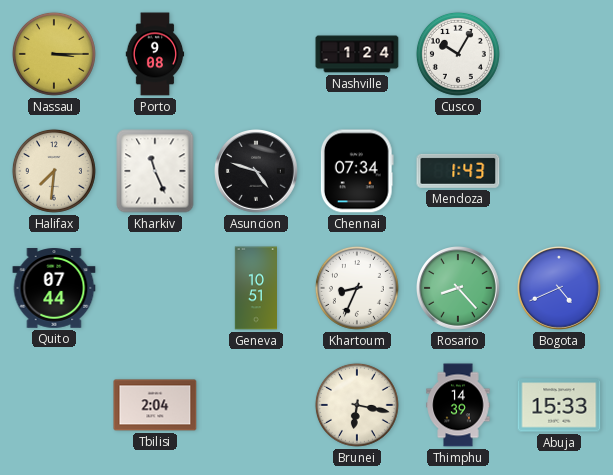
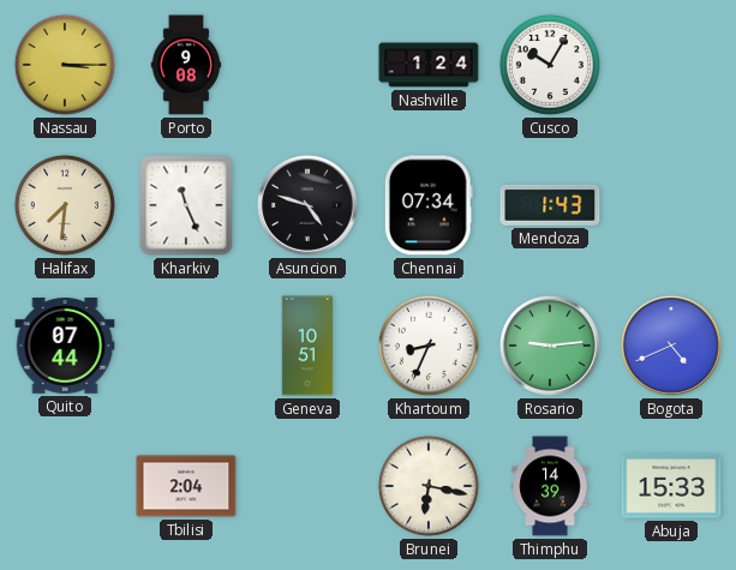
Rosario: 8:23 -> 9:14
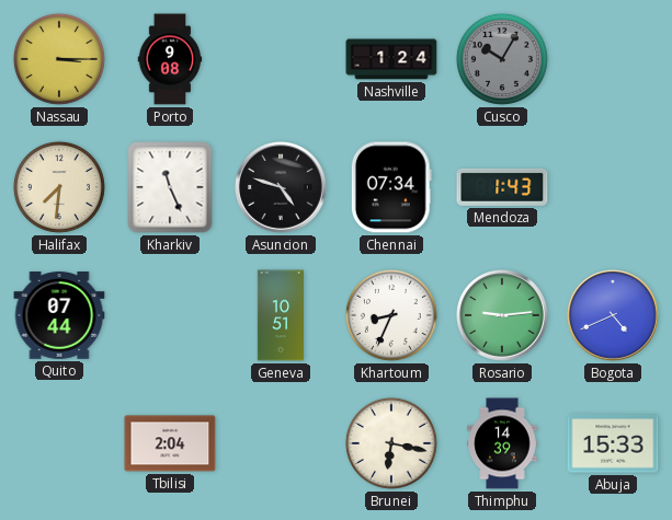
Cusco dial: white -> grey
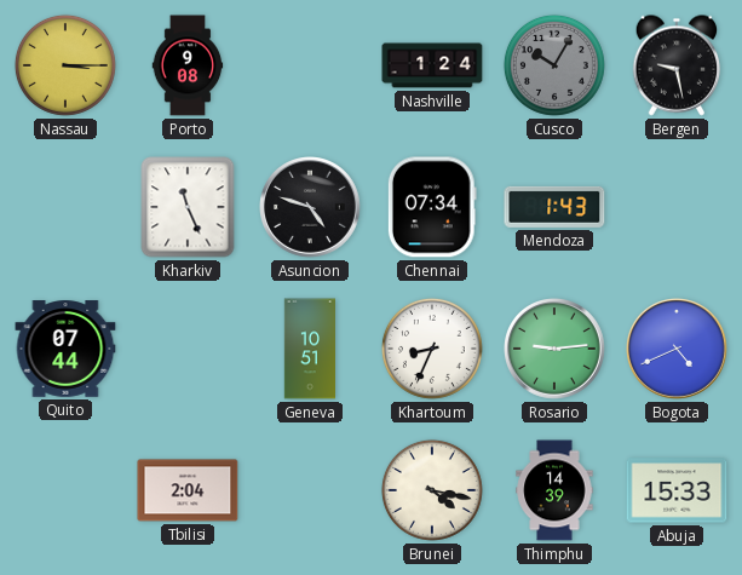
Bergen: none -> 9:28
Halifax: 7:31 -> none
Brunei: 6:17 -> 4:17
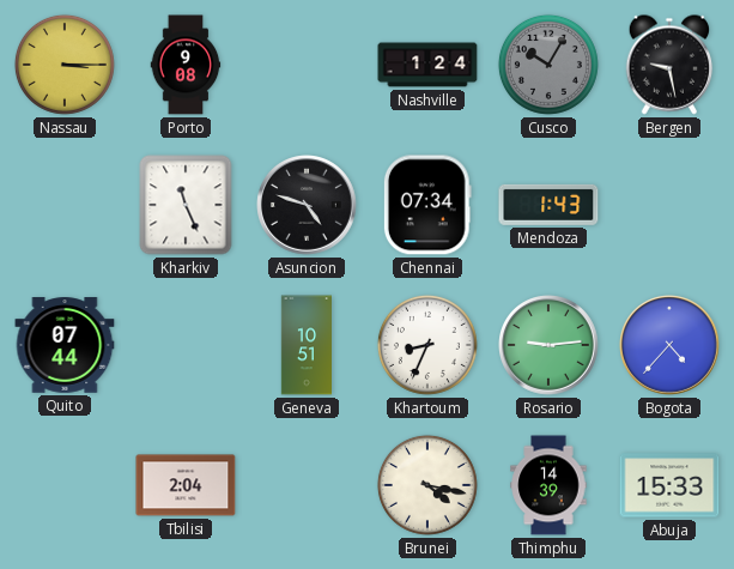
Bogota: 4:41 -> 4:37
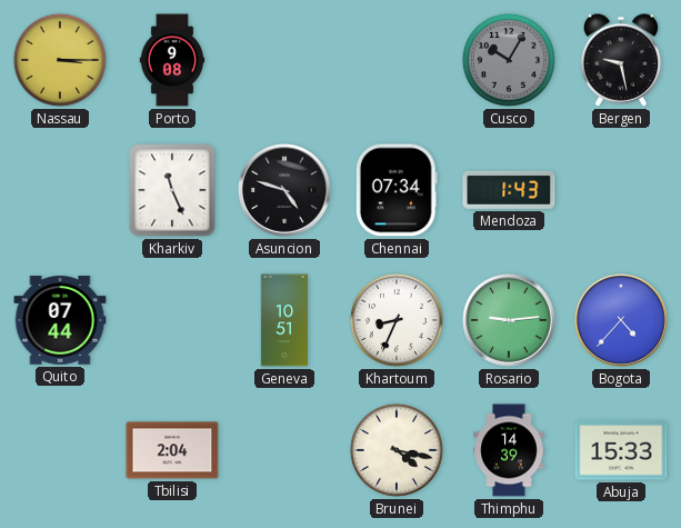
Nashville: 1:24 -> none
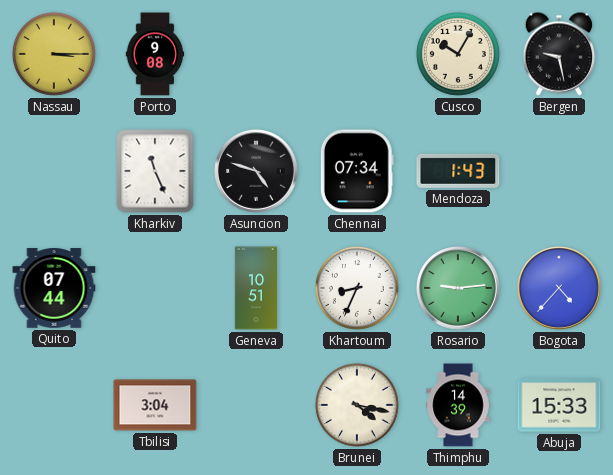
Cusco dial: grey -> cream
Tbilisi: 2:04 -> 3:04
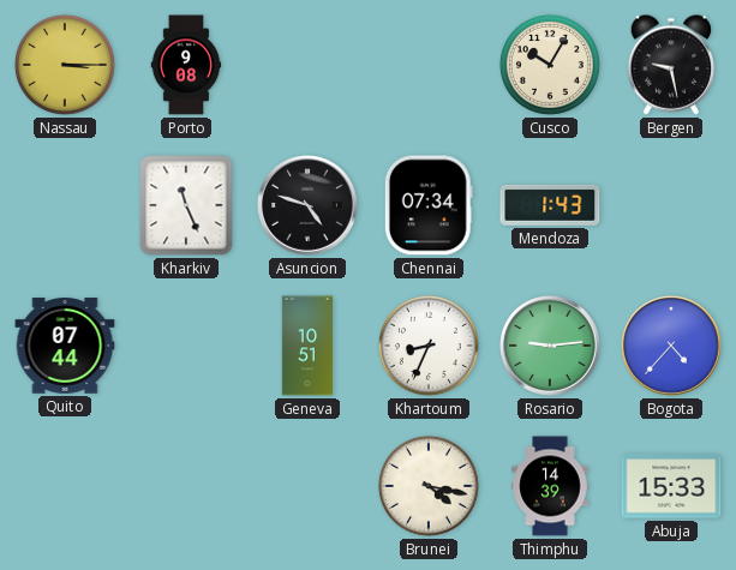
Tbilisi: 3:04 -> none
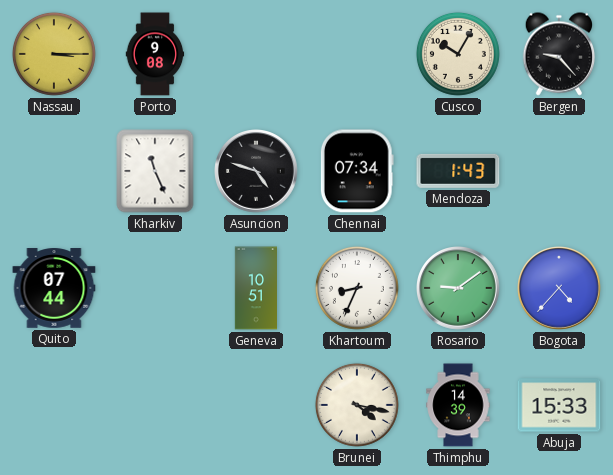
Bergen: 9:28 -> 9:23
Rosario: 9:14 -> 9:09
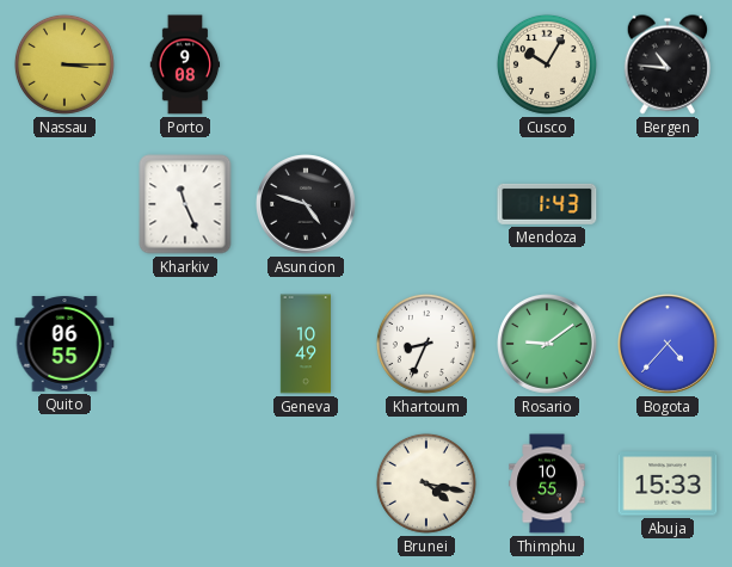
Bergen: 9:23 -> 10:46
Chennai: 07:34 -> none
Quito: 07:44 -> 06:55
Geneva: 10:51 -> 10:49
Thimphu: 14:39 -> 10:55
